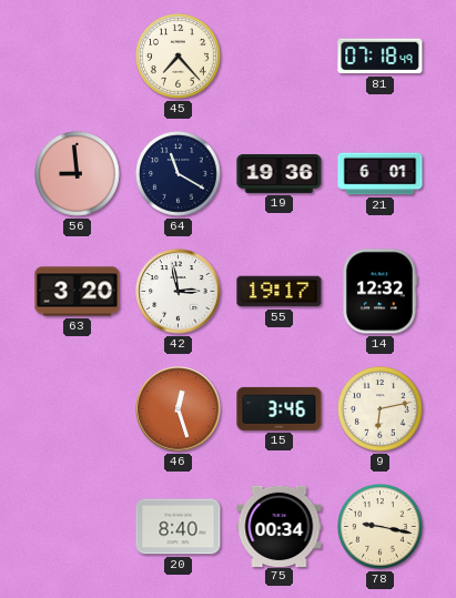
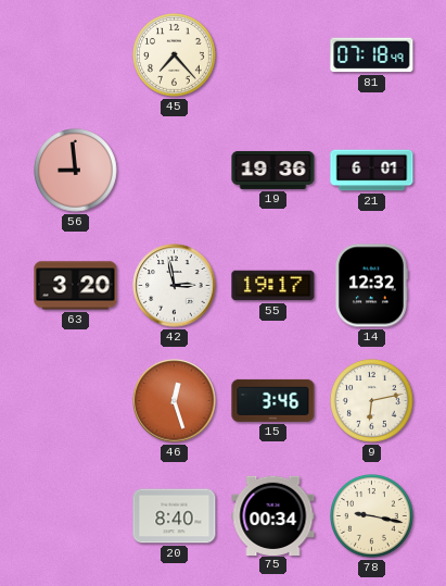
64: 11:20 -> none
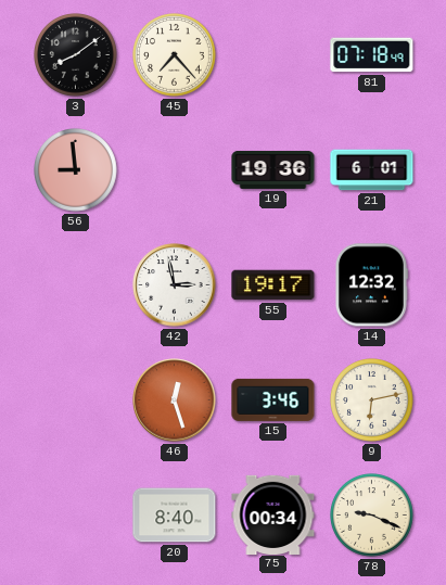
3: none -> 8:09
63: 3:20 -> none
78: 9:17 -> 9:19
